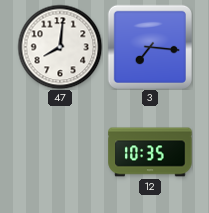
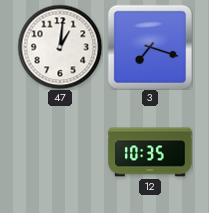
47: 8:01 -> 1:01
3: 7:16 -> 7:18
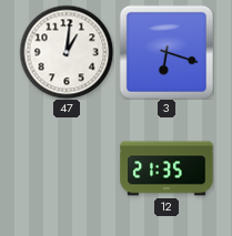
3: 7:18 -> 6:18
12: 10:35 -> 21:35
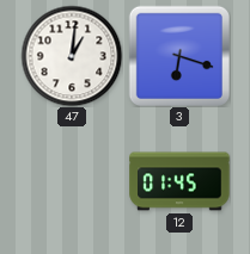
12: 21:35 -> 01:45
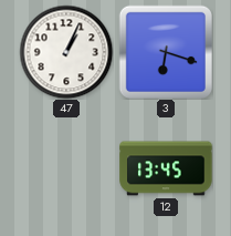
47: 1:01 -> 1:04
12: 01:45 -> 13:45
